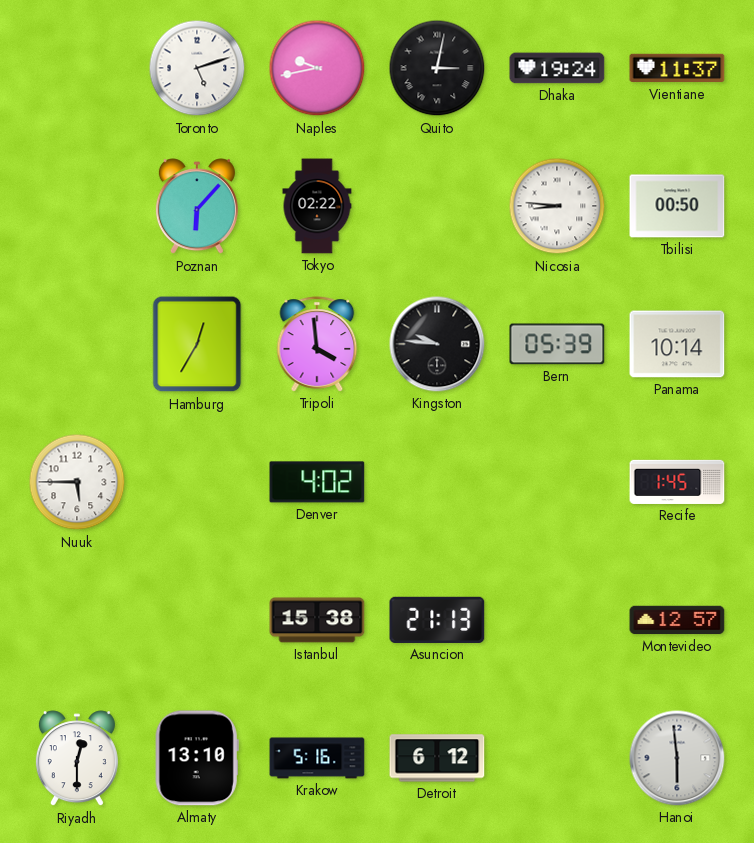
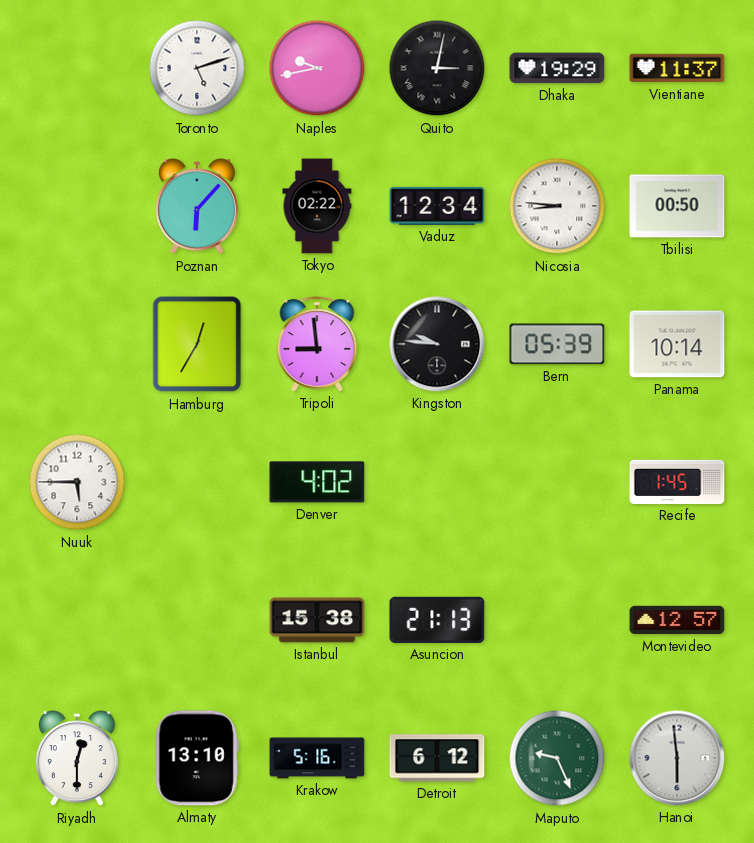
Dhaka: 19:24 -> 19:29
Vaduz: none -> 12:34
Tripoli: 3:59 -> 8:59
Maputo: none -> 9:26
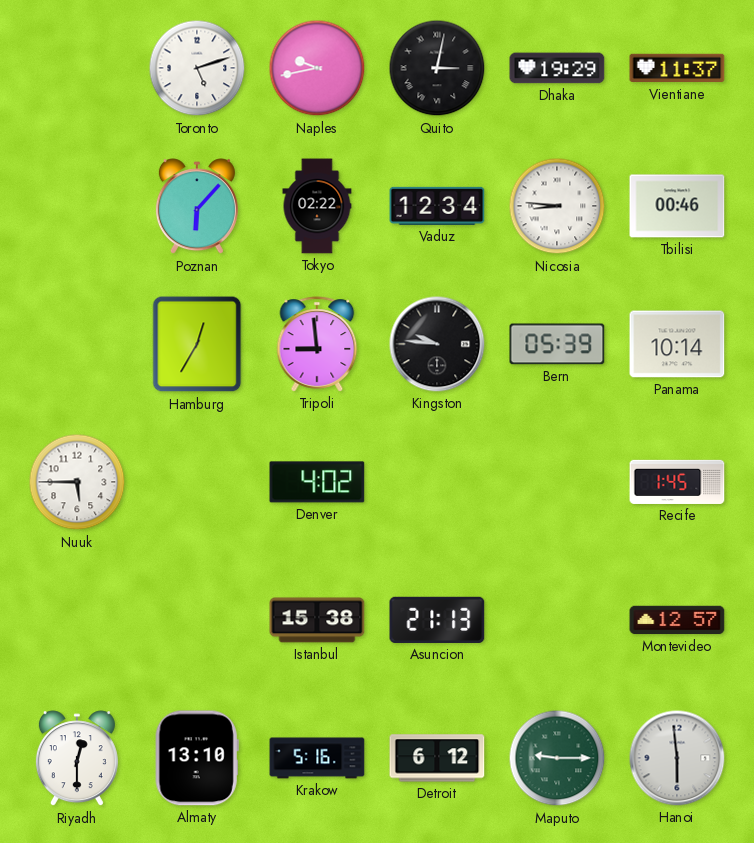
Tbilisi: 00:50 -> 00:46
Maputo: 9:26 -> 9:15
